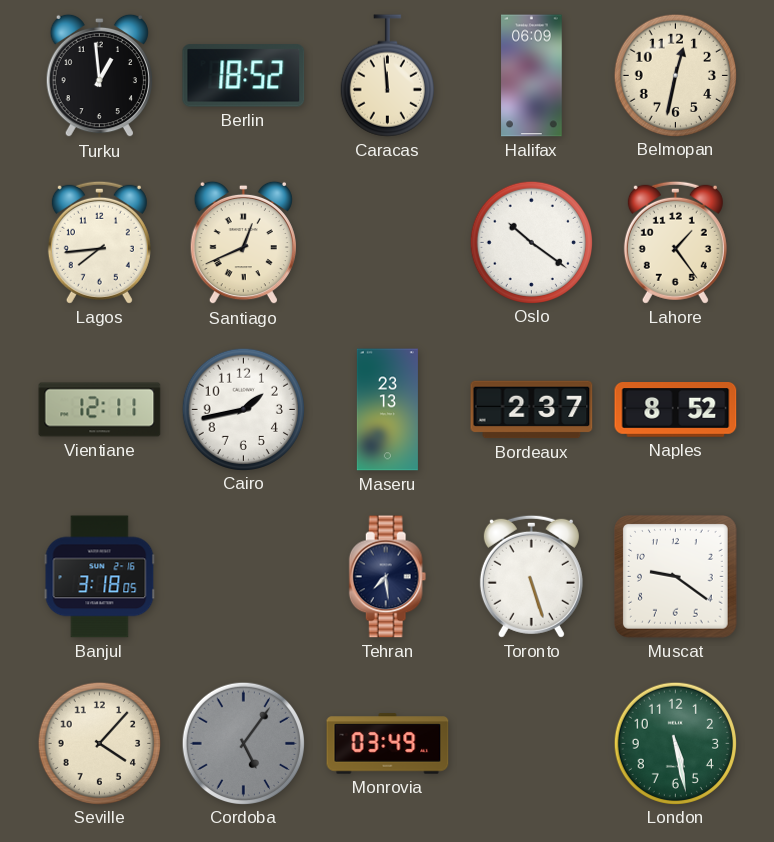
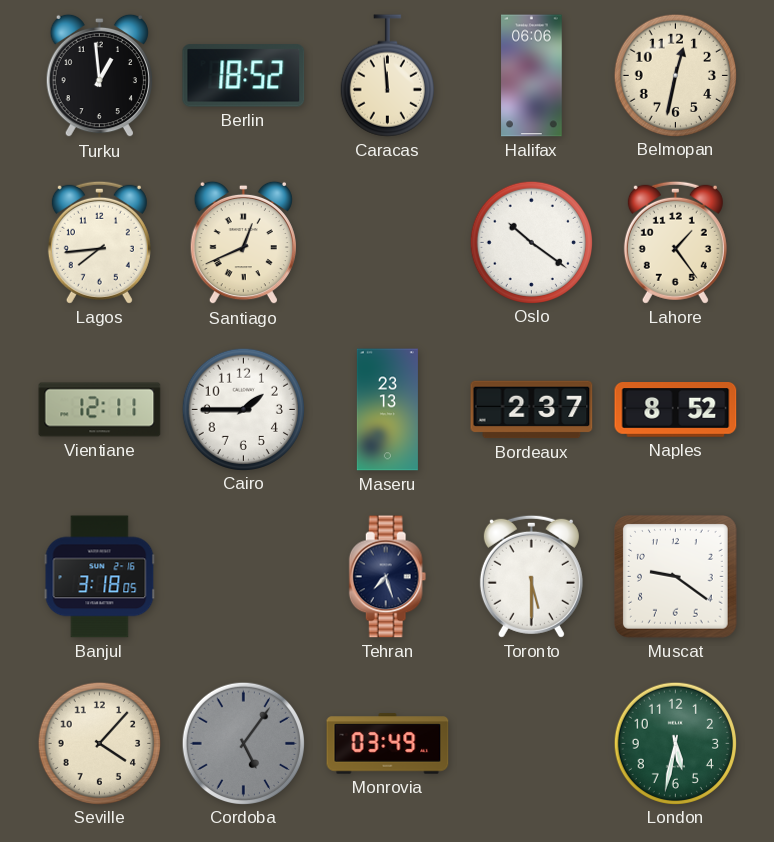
Halifax: 06:09 -> 06:06
Cairo: 1:43 -> 1:45
Tehran: 7:29 -> 7:27
Toronto: 5:27 -> 5:30
London: 5:28 -> 5:32
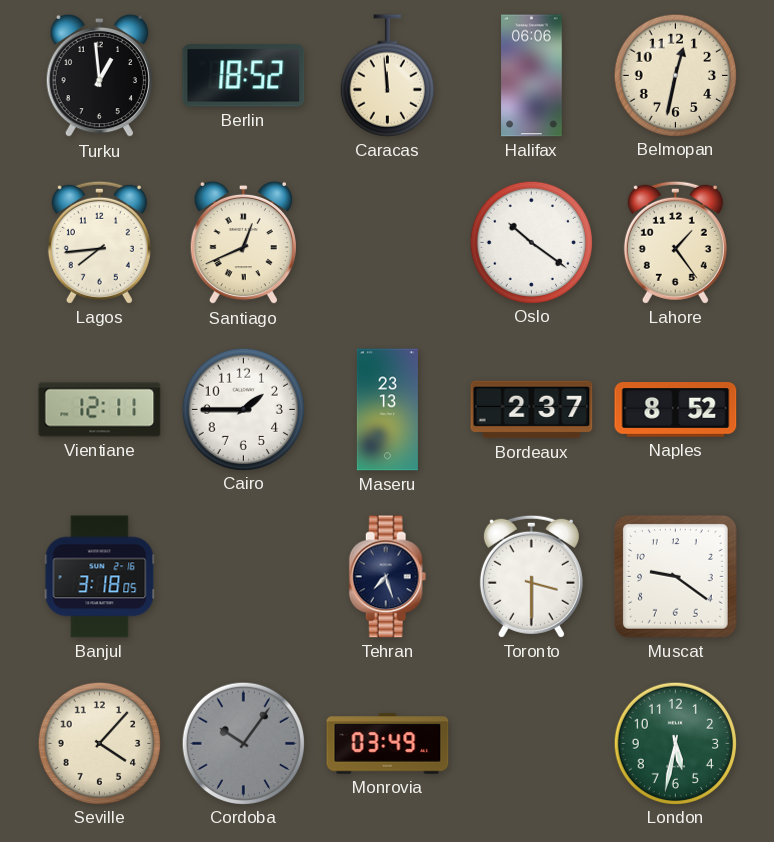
Toronto: 5:30 -> 3:30
Cordoba: 5:06 -> 10:06
